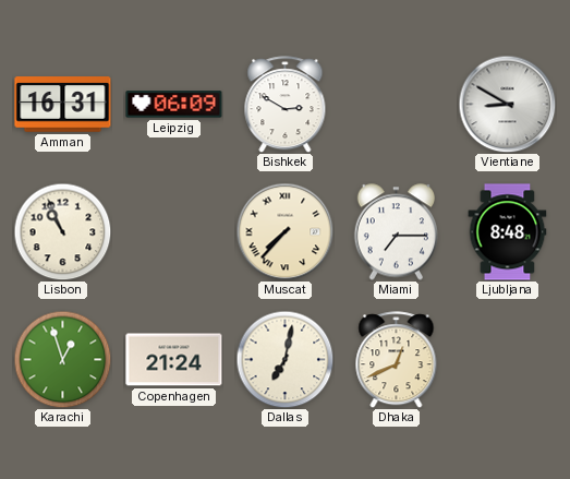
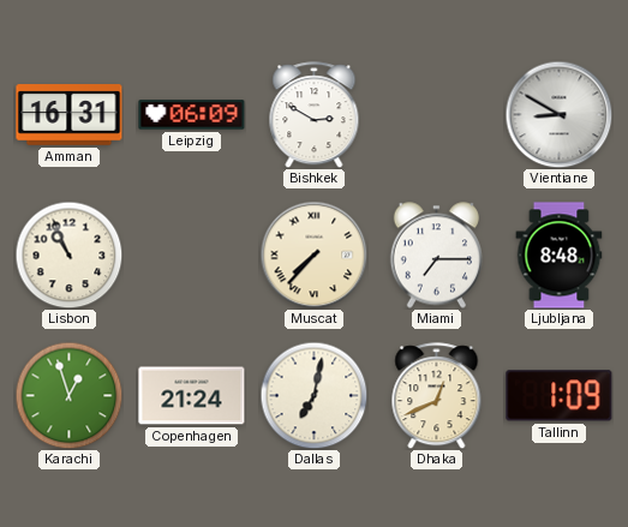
Tallinn: none -> 1:09
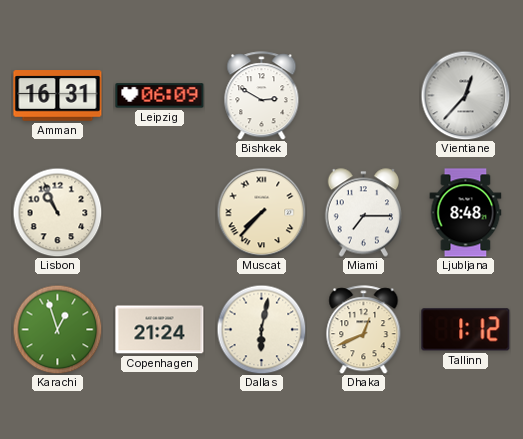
Vientiane: 8:50 -> 12:37
Dallas: 7:02 -> 6:02
Tallinn: 1:09 -> 1:12
